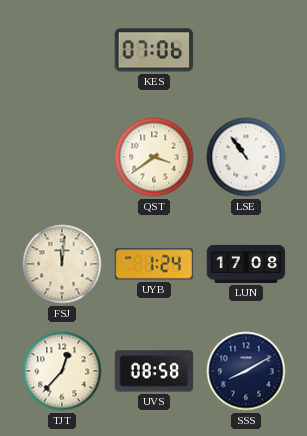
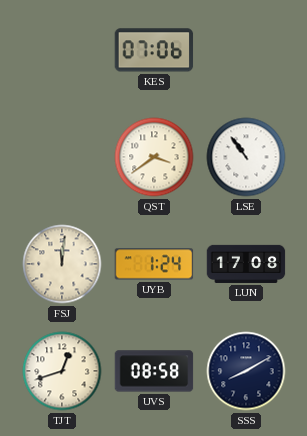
TJT: 12:37 -> 12:42
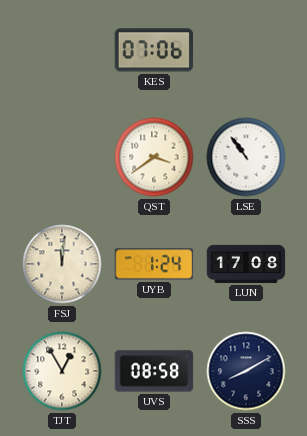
TJT: 12:42 -> 12:55
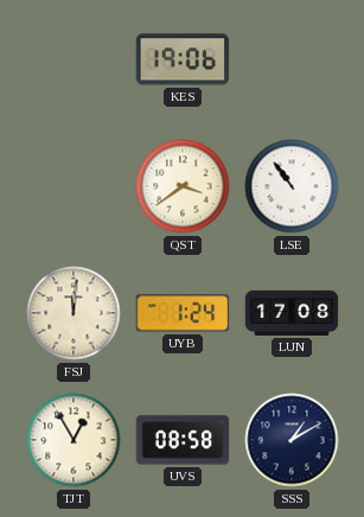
KES: 07:06 -> 19:06
SSS: 8:10 -> 1:10
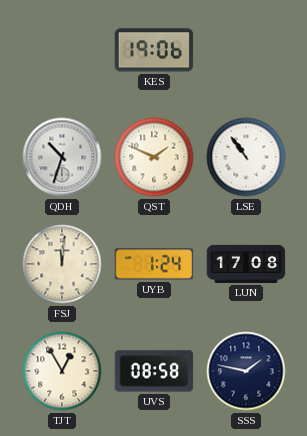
QDH: none -> 10:33
QST: 3:39 -> 1:49
SSS: 1:10 -> 1:47
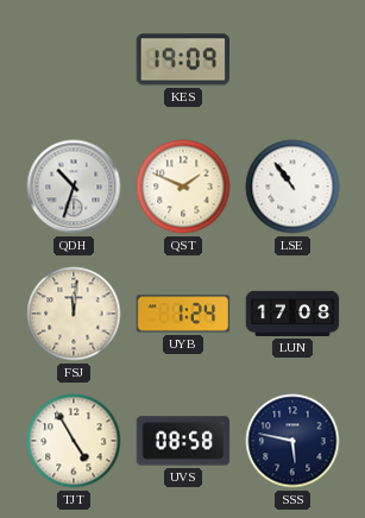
KES: 19:06 -> 19:09
TJT: 12:55 -> 4:55
SSS: 1:47 -> 5:47
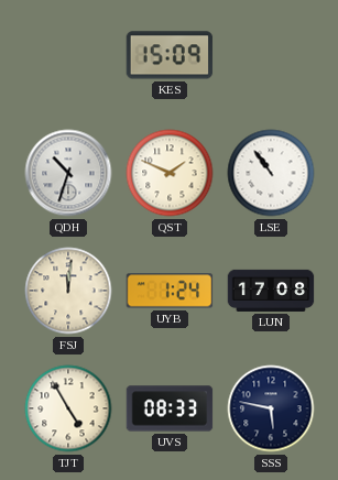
KES: 19:09 -> 15:09
UVS: 08:58 -> 08:33
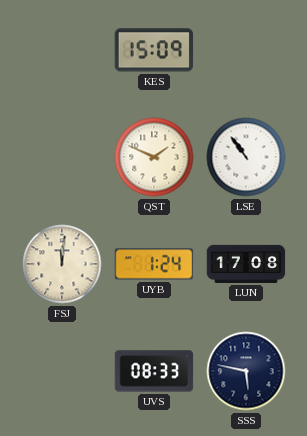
QDH: 10:33 -> none
TJT: 4:55 -> none
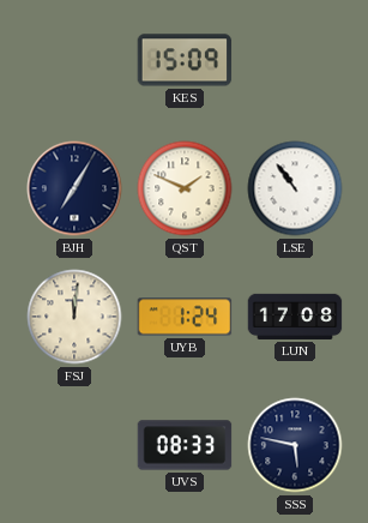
BJH: none -> 7:05
